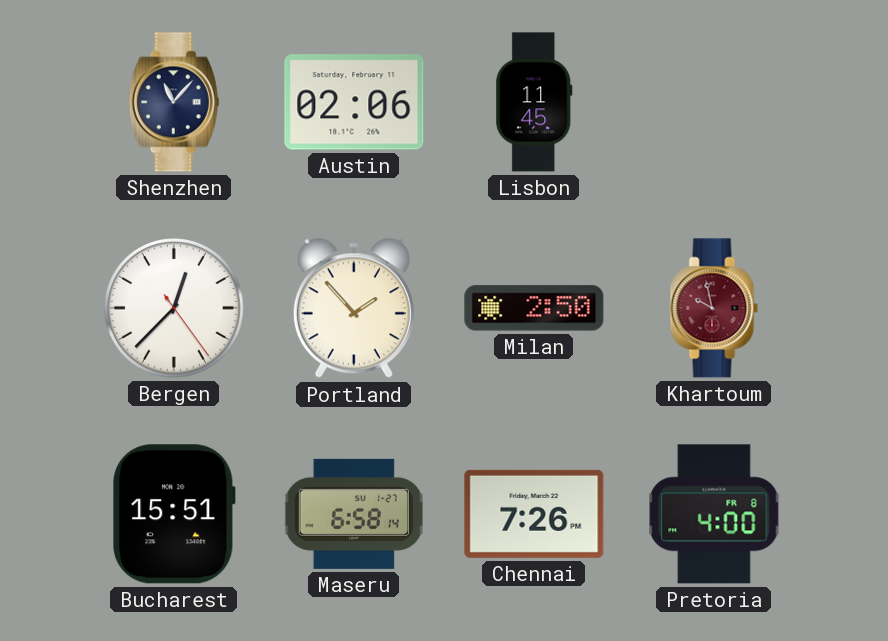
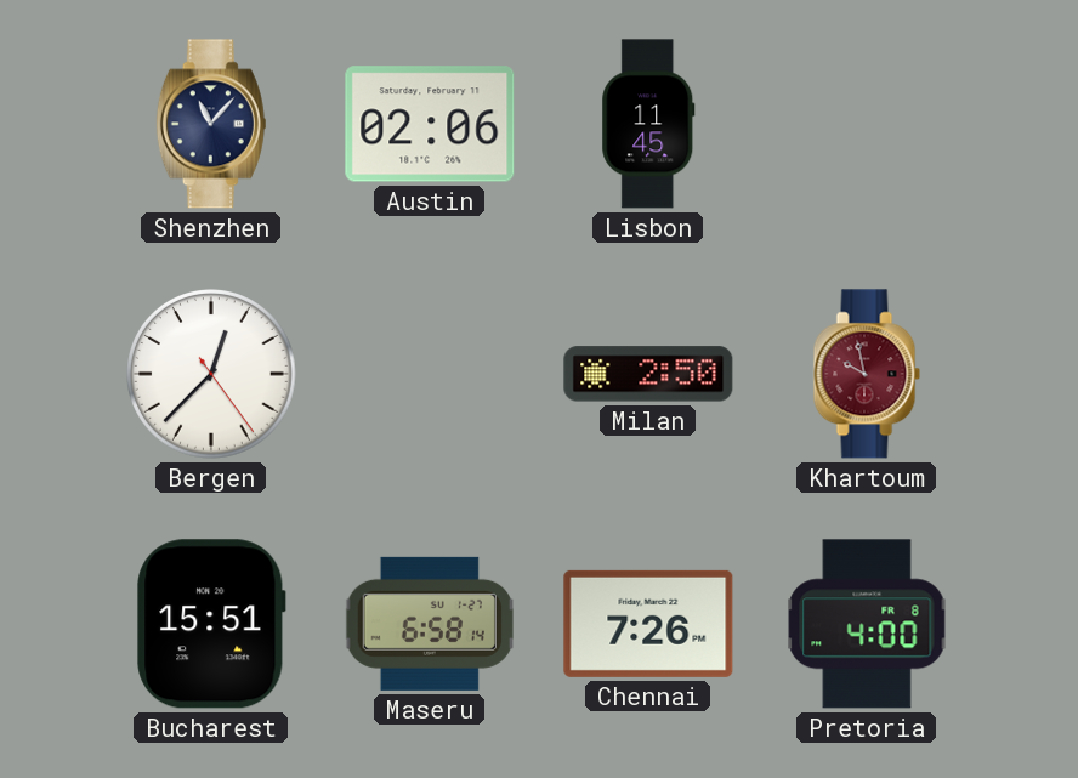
Portland: 1:53 -> none
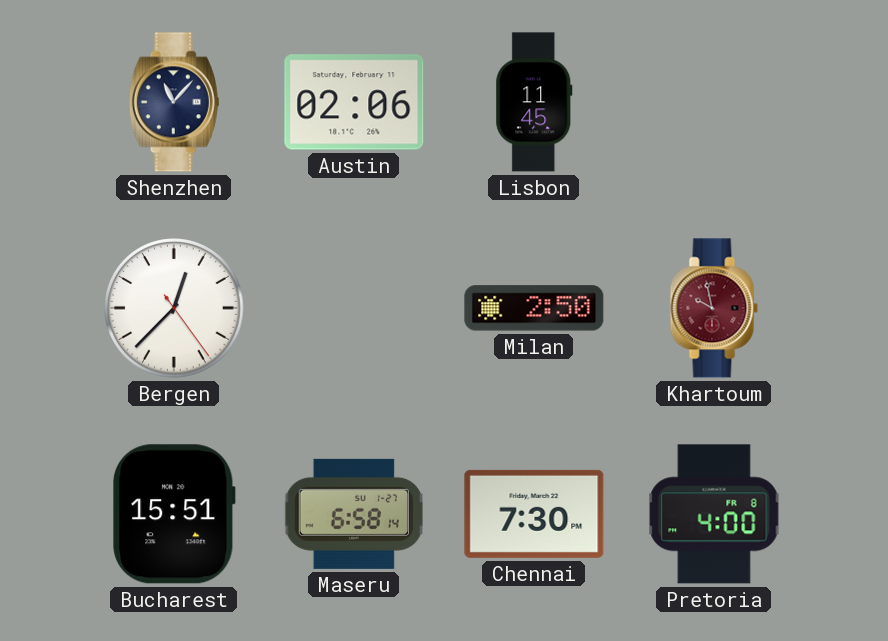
Chennai: 7:26 -> 7:30
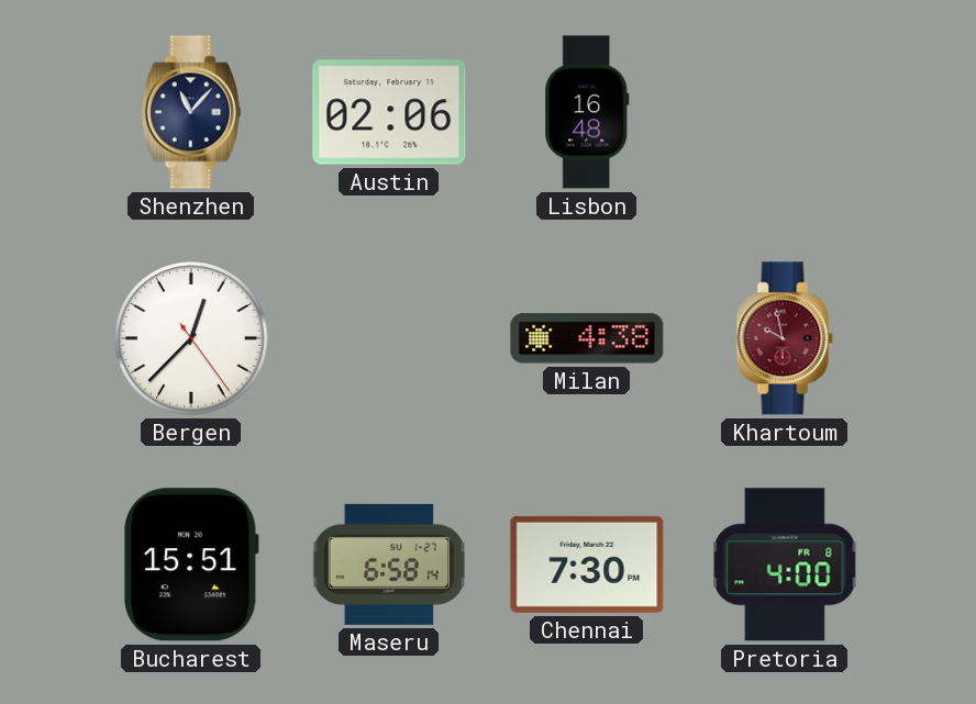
Lisbon: 11:45 -> 16:48
Milan: 2:50 -> 4:38
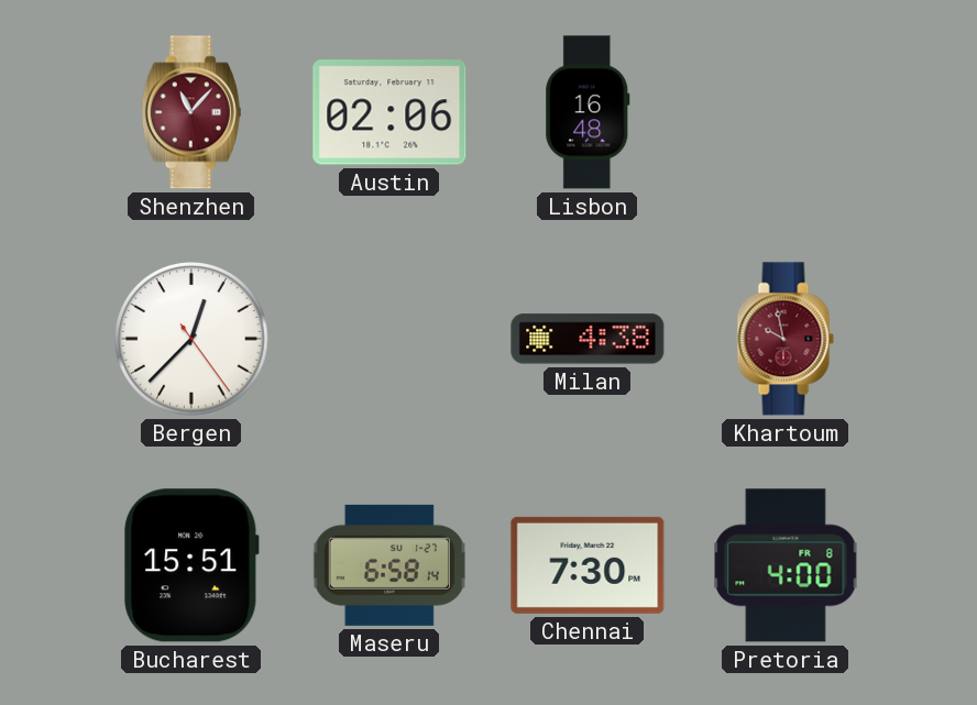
Shenzhen dial: navy -> burgundy
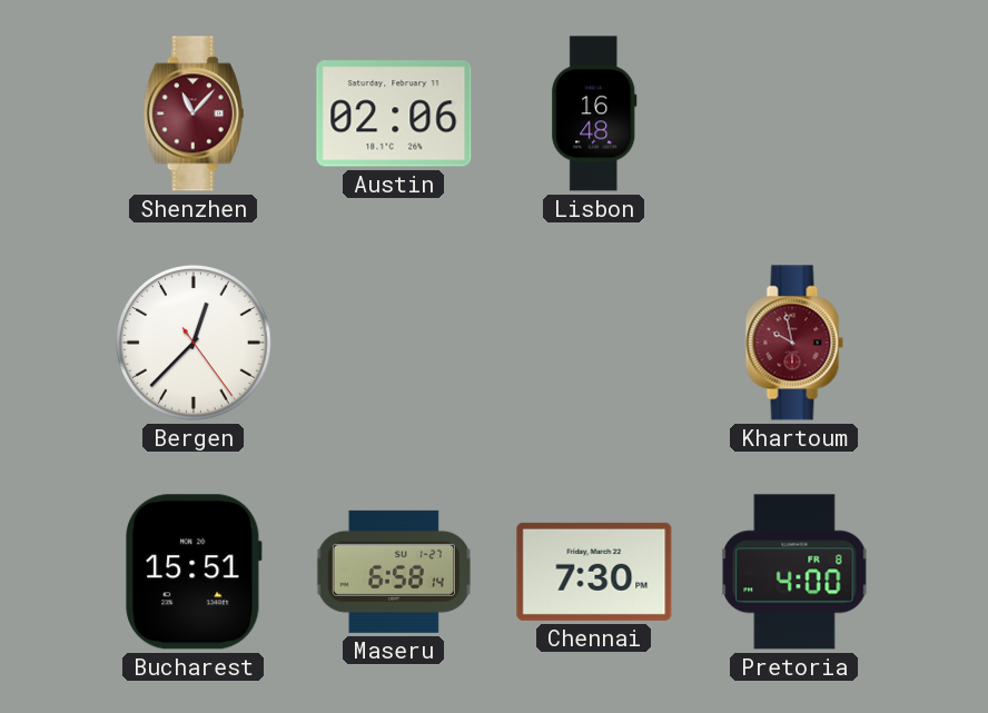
Milan: 4:38 -> none
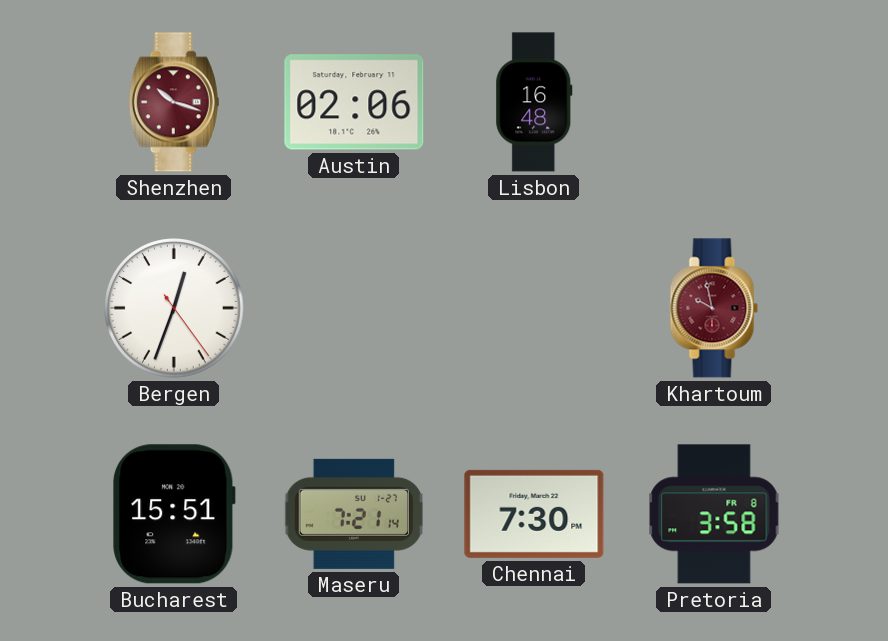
Shenzhen: 11:07 -> 10:18
Bergen: 12:37 -> 12:33
Maseru: 6:58 -> 7:21
Pretoria: 4:00 -> 3:58
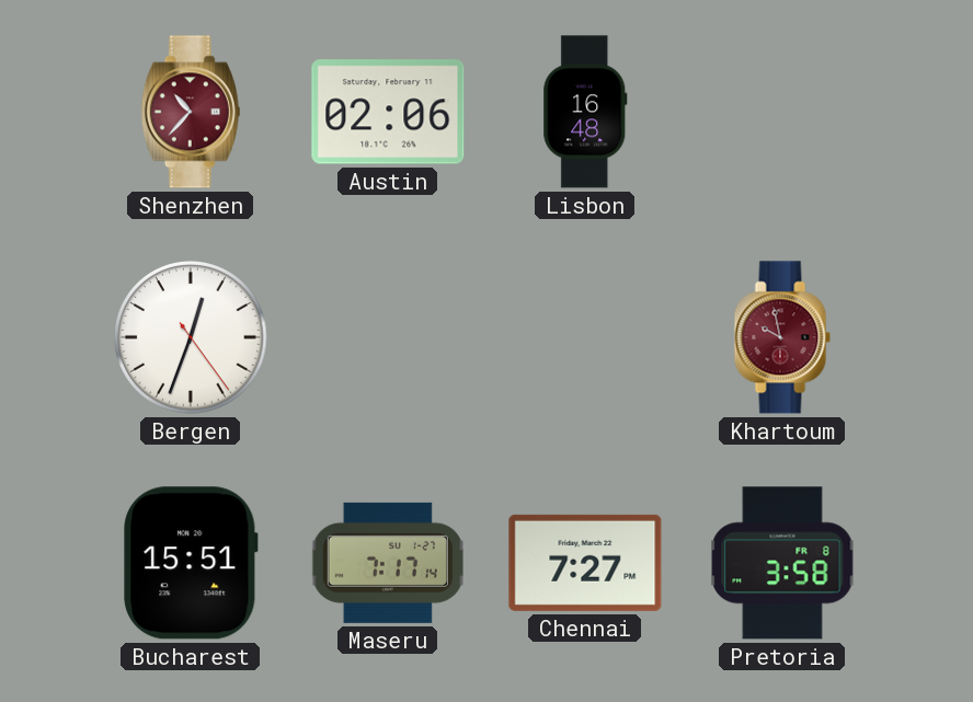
Shenzhen: 10:18 -> 10:37
Maseru: 7:21 -> 7:17
Chennai: 7:30 -> 7:27
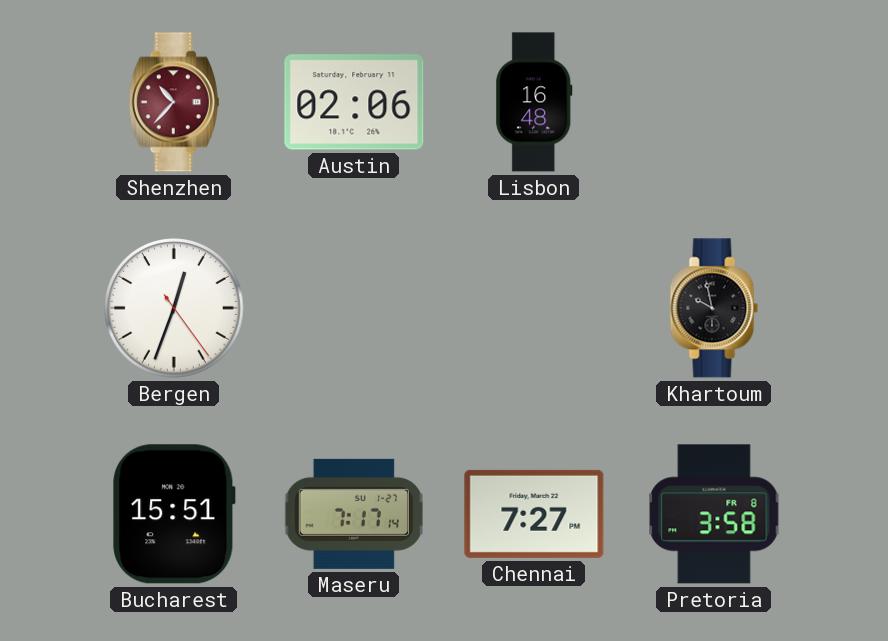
Khartoum dial: burgundy -> black
